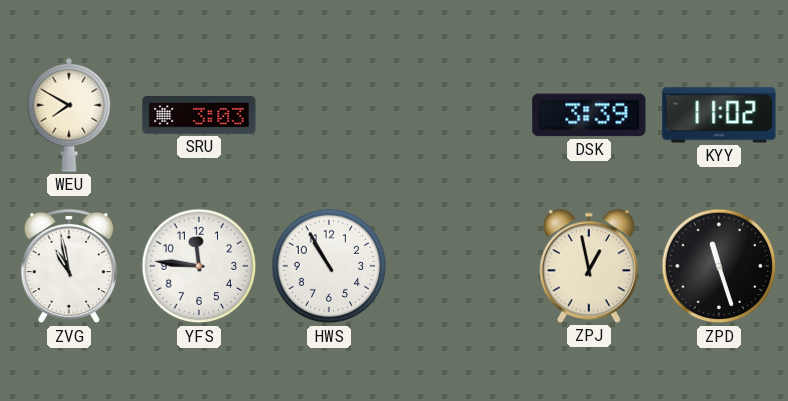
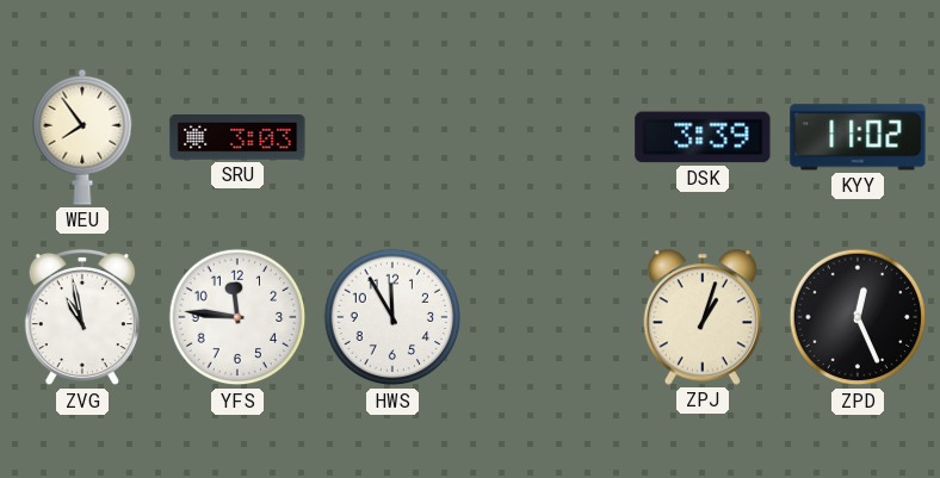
WEU: 7:50 -> 7:54
HWS: 10:55 -> 11:55
ZPJ: 12:58 -> 1:03
ZPD: 11:27 -> 12:26
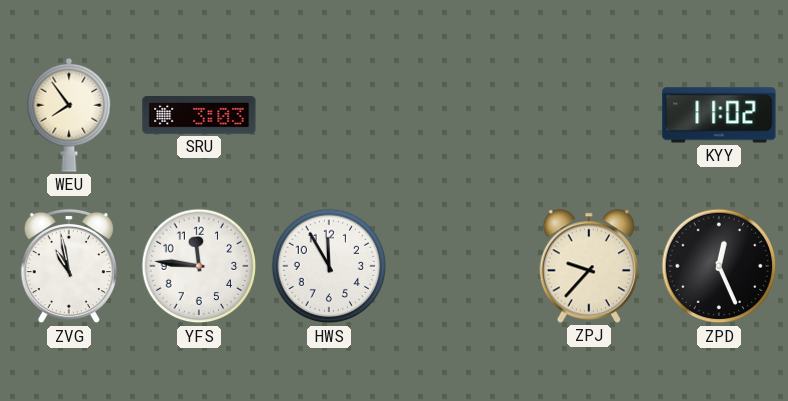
DSK: 3:39 -> none
ZPJ: 1:03 -> 9:37
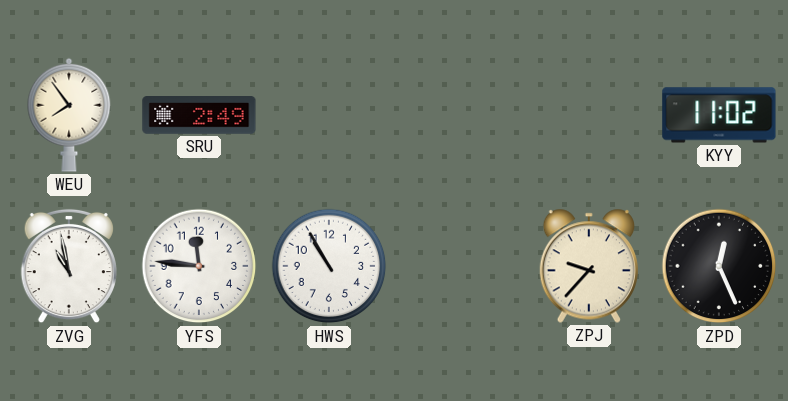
SRU: 3:03 -> 2:49
HWS: 11:55 -> 10:55
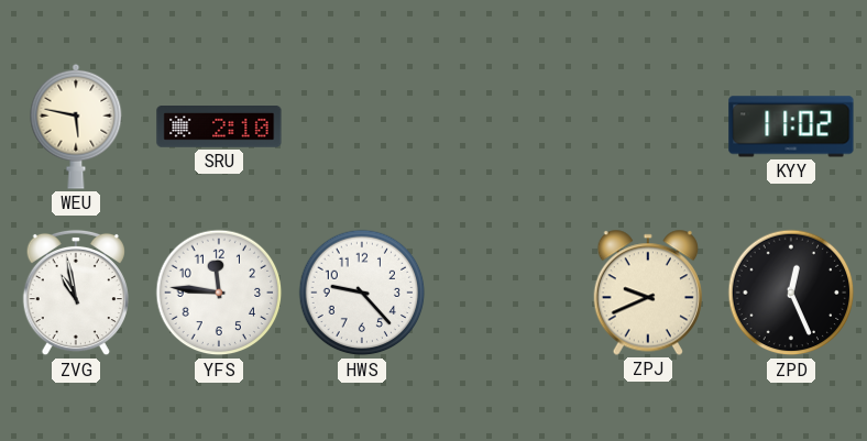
WEU: 7:54 -> 5:47
SRU: 2:49 -> 2:10
HWS: 10:55 -> 9:23
ZPJ: 9:37 -> 9:41
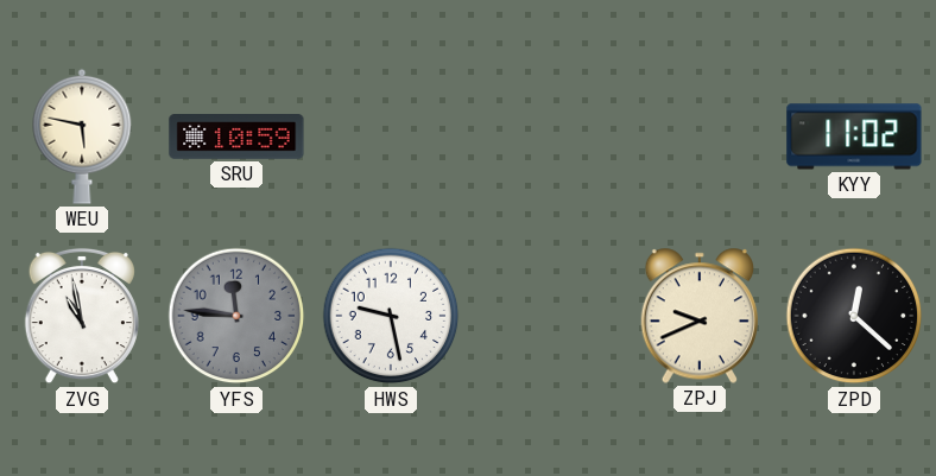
SRU: 2:10 -> 10:59
YFS dial: white -> grey
HWS: 9:23 -> 9:28
ZPD: 12:26 -> 12:22
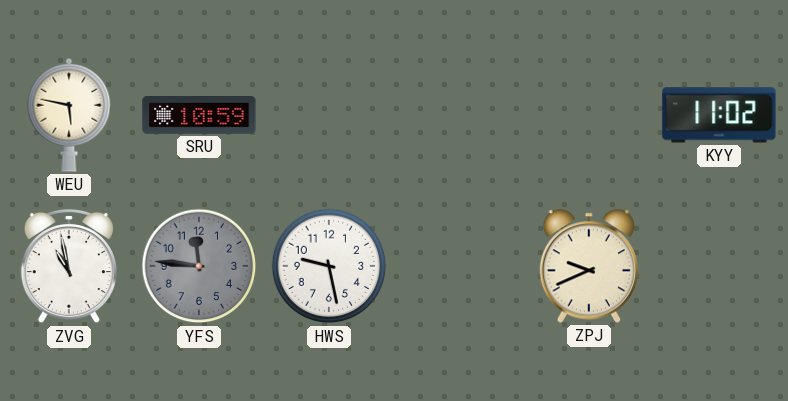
ZPD: 12:22 -> none
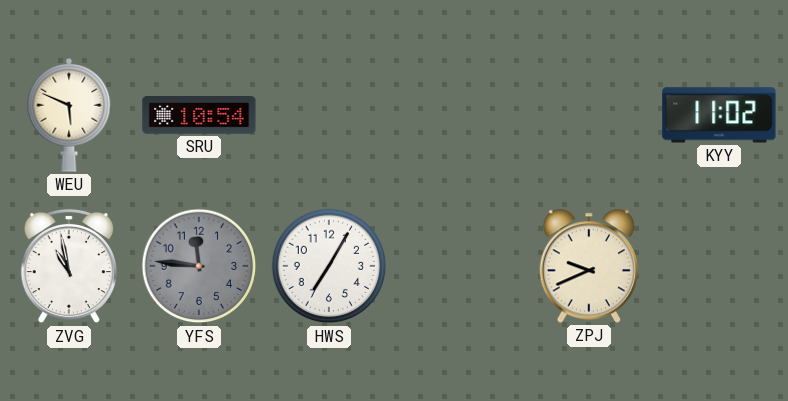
WEU: 5:47 -> 5:49
SRU: 10:59 -> 10:54
HWS: 9:28 -> 7:05
